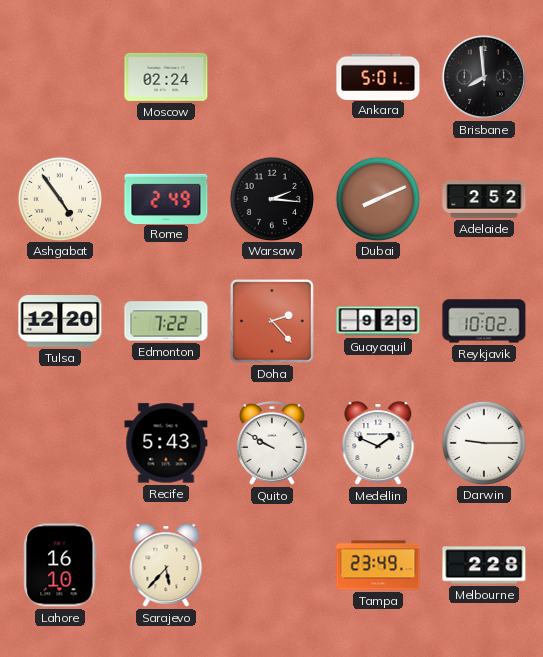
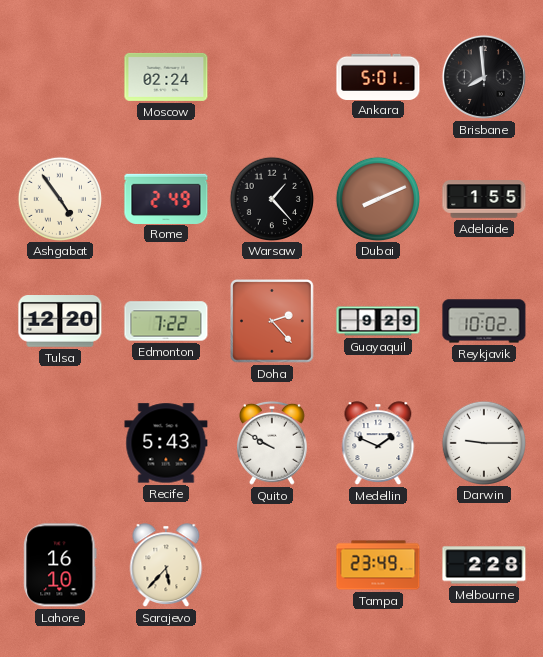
Warsaw: 2:16 -> 1:23
Adelaide: 2:52 -> 1:55
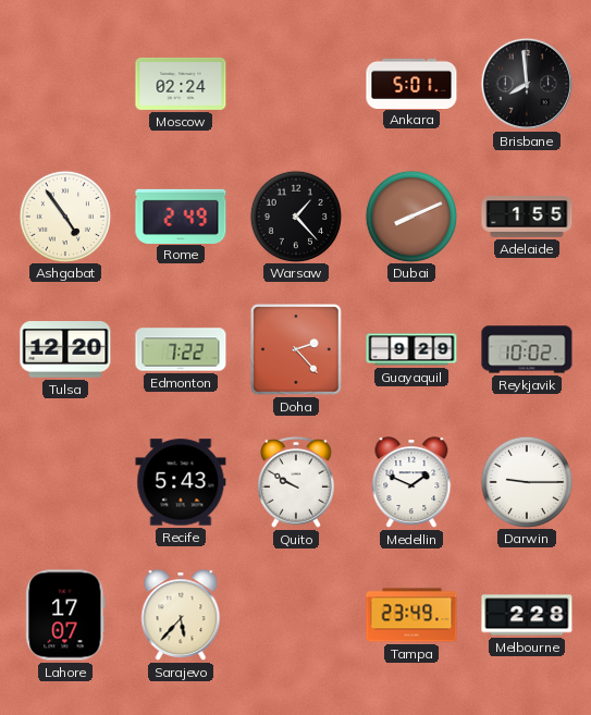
Lahore: 16:10 -> 17:07
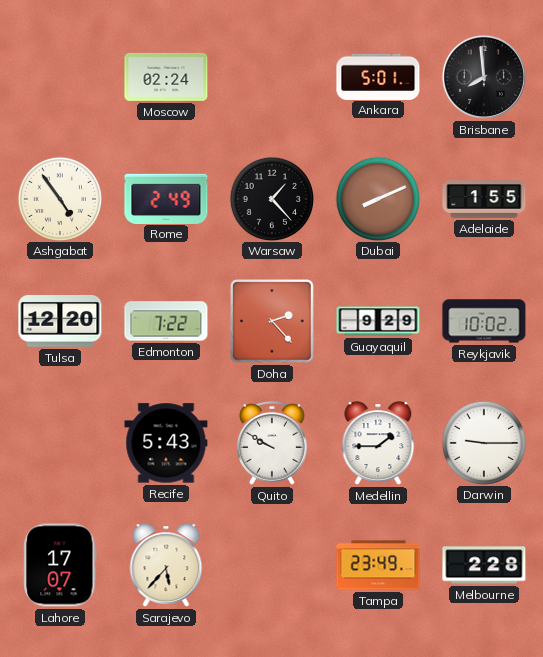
Medellin: 1:49 -> 1:45
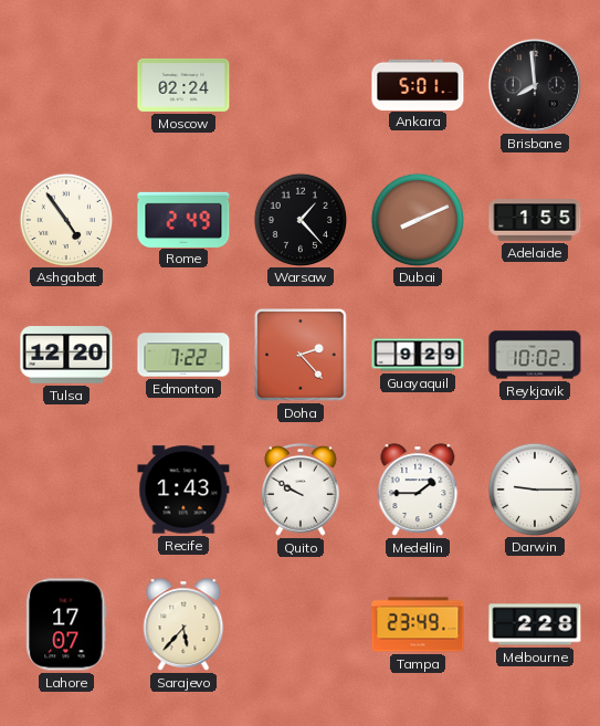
Recife: 5:43 -> 1:43
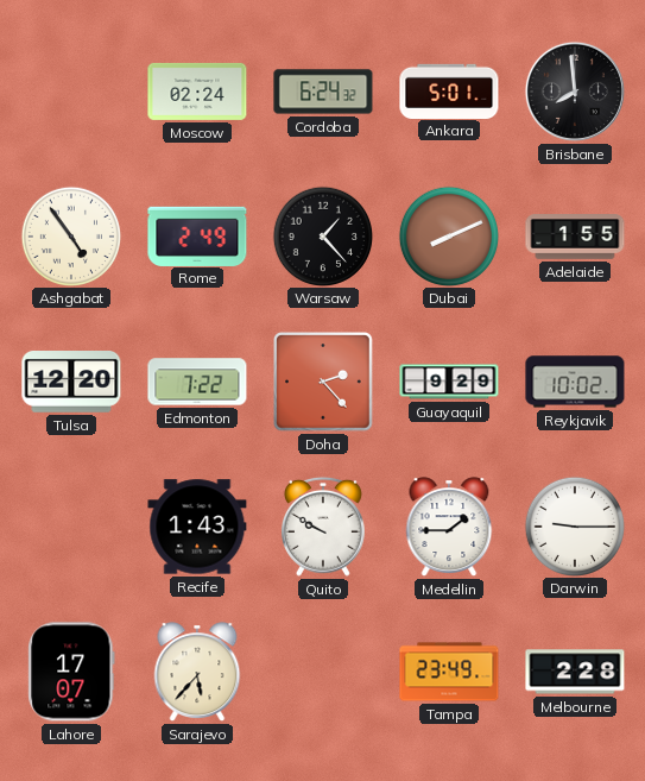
Cordoba: none -> 6:24
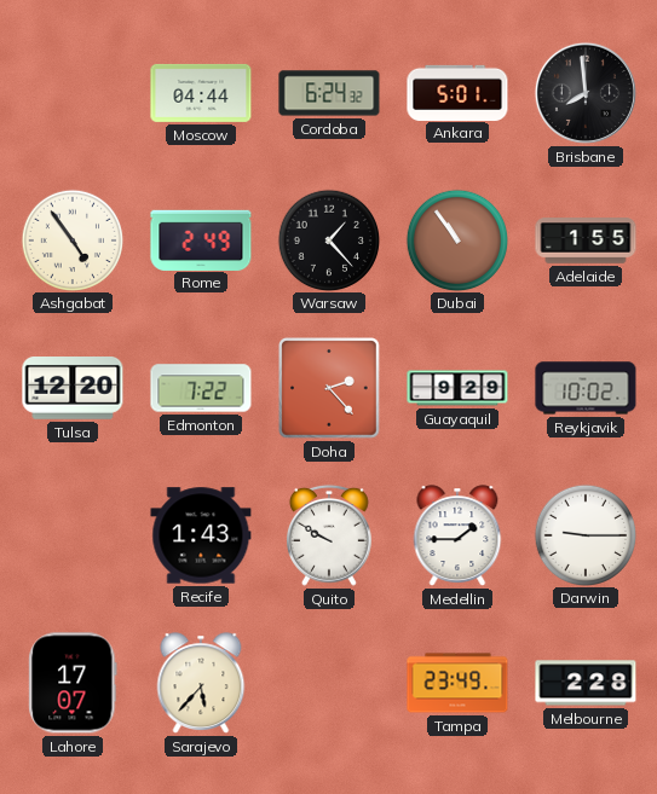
Moscow: 02:24 -> 04:44
Dubai: 8:11 -> 10:54
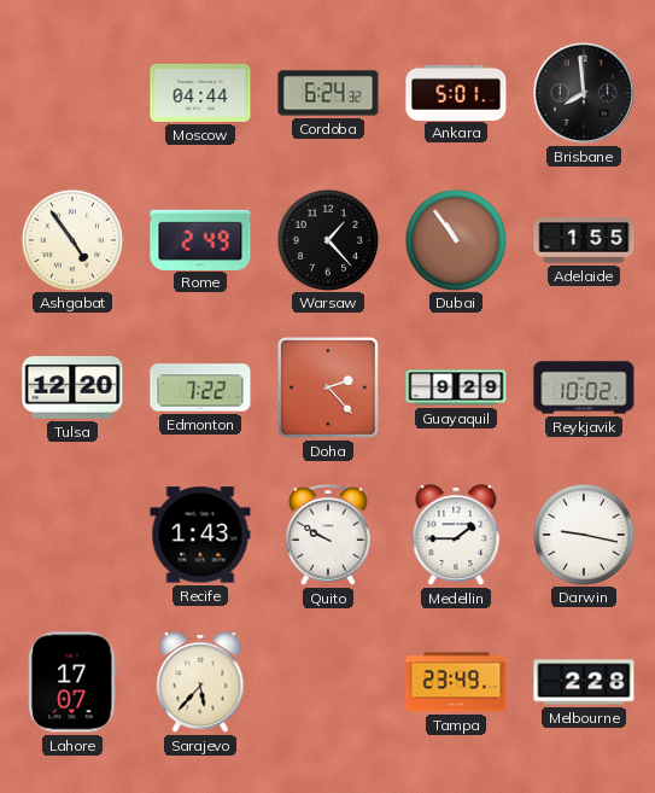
Darwin: 9:15 -> 9:17
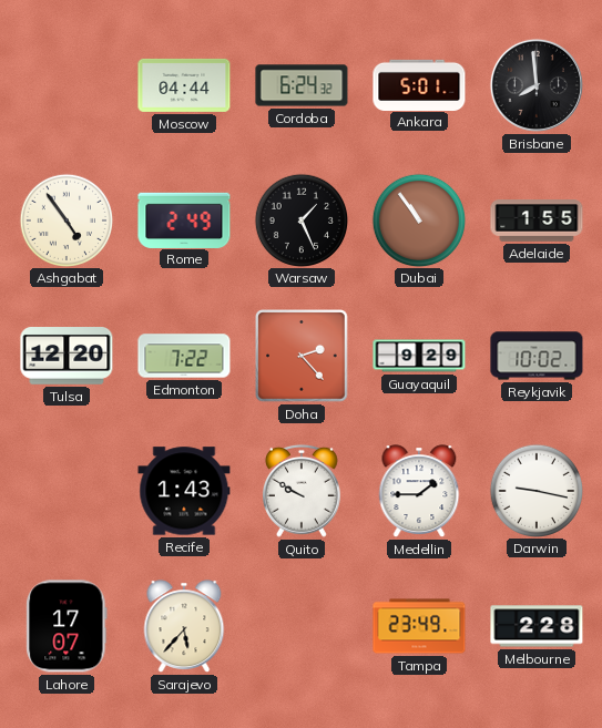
Warsaw: 1:23 -> 1:26
